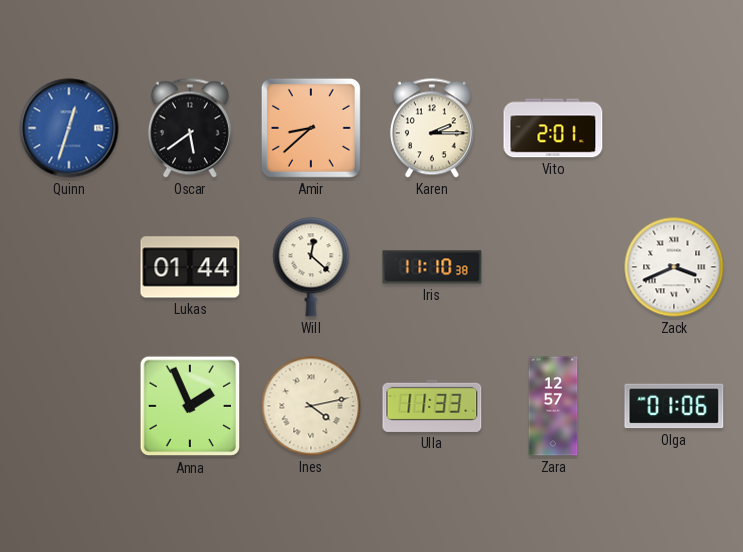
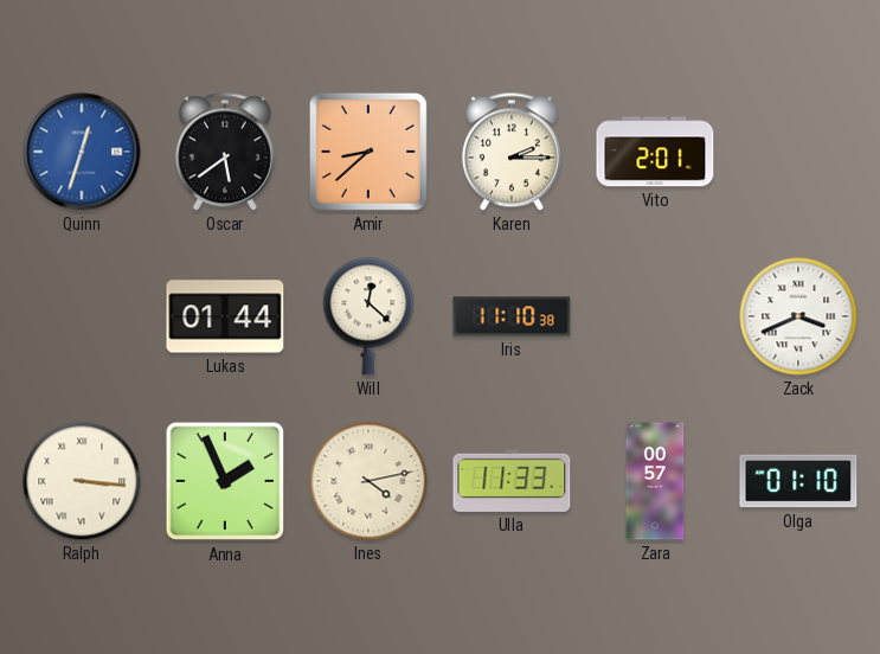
Ralph: none -> 3:16
Zara: 12:57 -> 00:57
Olga: 01:06 -> 01:10
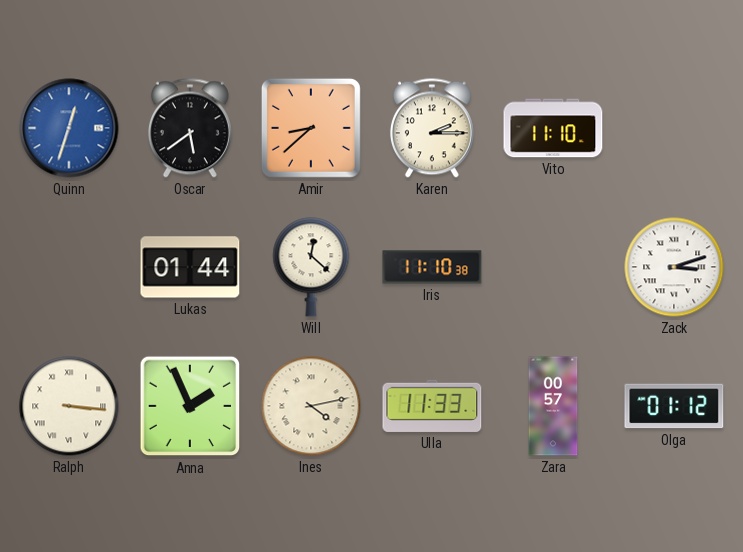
Vito: 2:01 -> 11:10
Zack: 3:41 -> 3:12
Olga: 01:10 -> 01:12
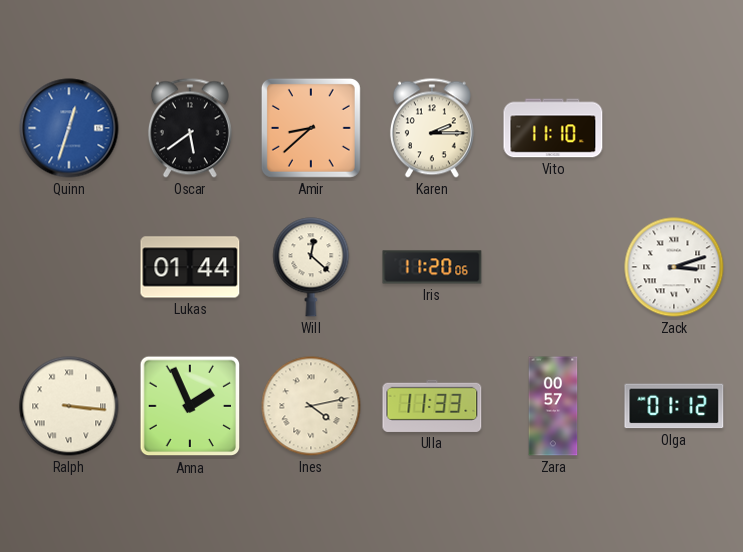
Iris: 11:10 -> 11:20
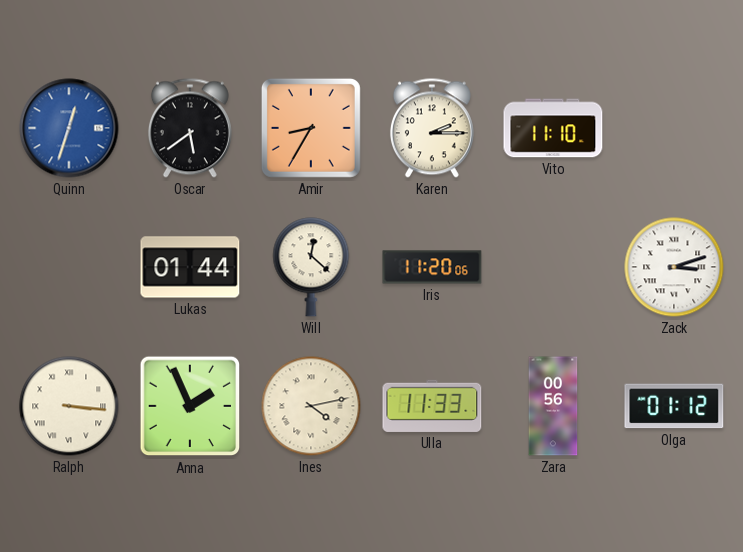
Amir: 8:38 -> 8:35
Zara: 00:57 -> 00:56
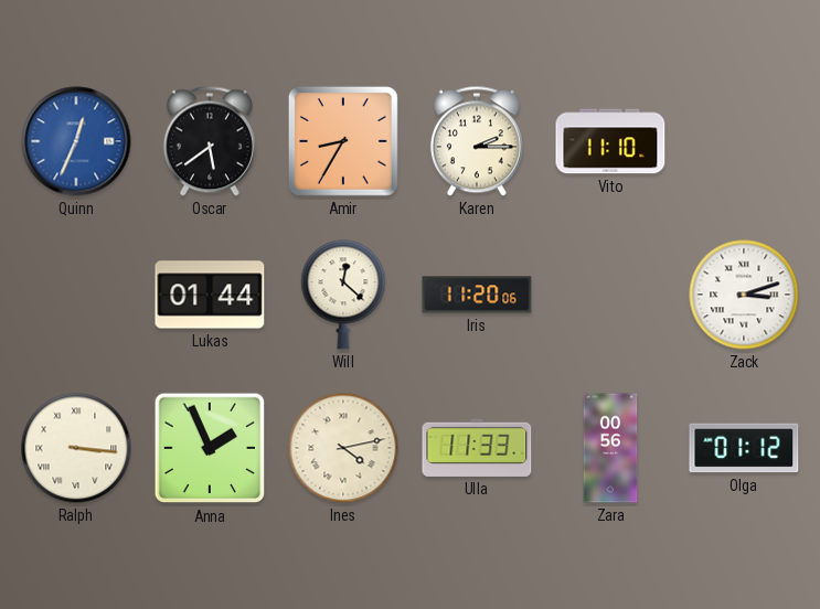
Quinn: 12:33 -> 12:34
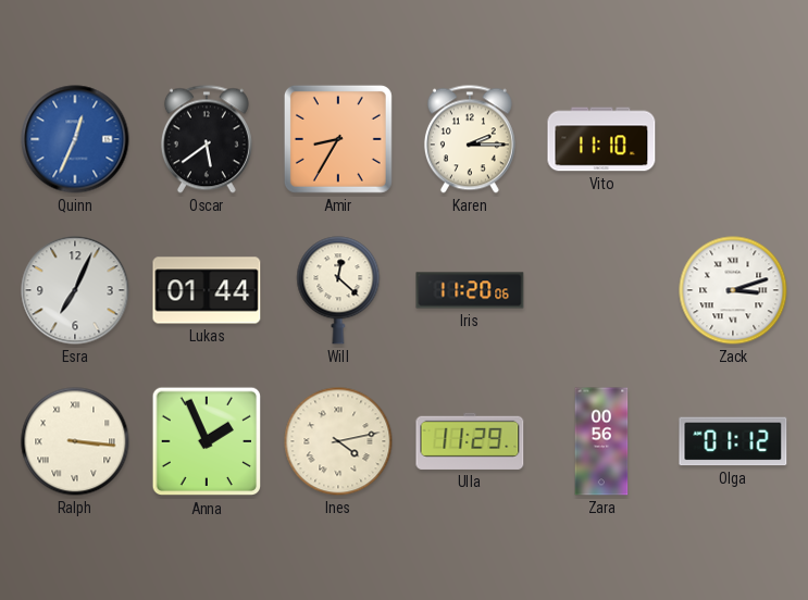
Esra: none -> 7:04
Ulla: 11:33 -> 11:29
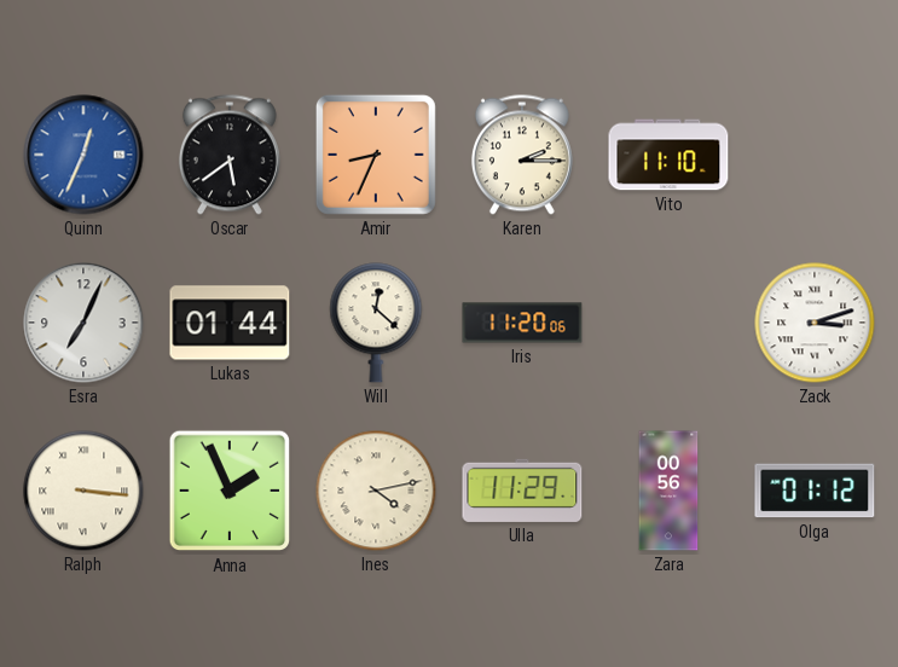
Amir: 8:35 -> 8:34
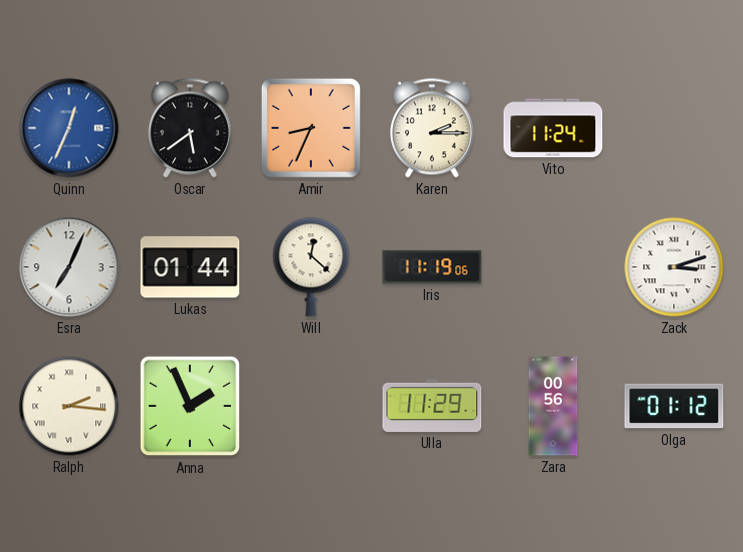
Vito: 11:10 -> 11:24
Iris: 11:20 -> 11:19
Ralph: 3:16 -> 2:16
Ines: 4:13 -> none
